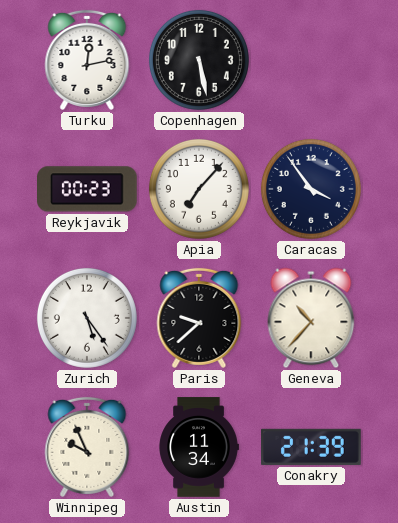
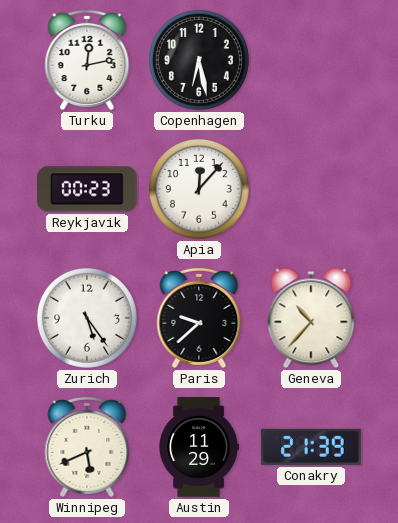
Copenhagen: 5:28 -> 6:28
Apia: 7:07 -> 12:07
Caracas: 3:54 -> none
Winnipeg: 9:56 -> 5:41
Austin: 11:34 -> 11:29
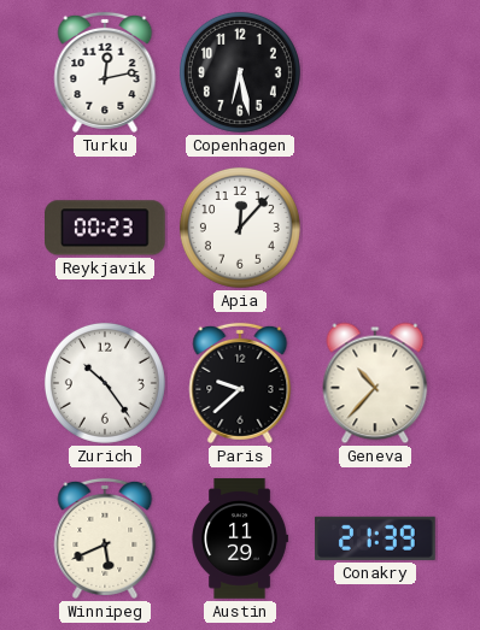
Zurich: 5:24 -> 10:24
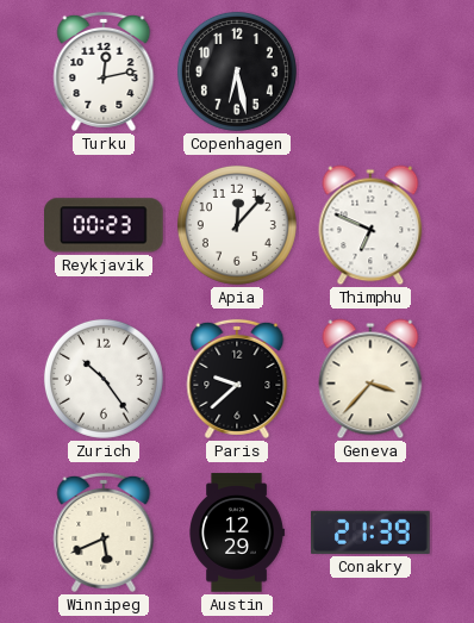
Thimphu: none -> 6:49
Geneva: 10:37 -> 3:37
Austin: 11:29 -> 12:29
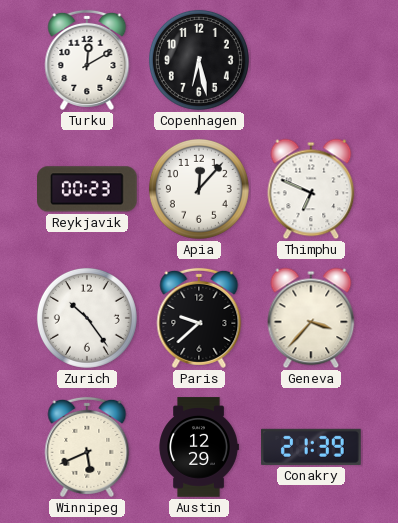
Turku: 12:13 -> 12:10
